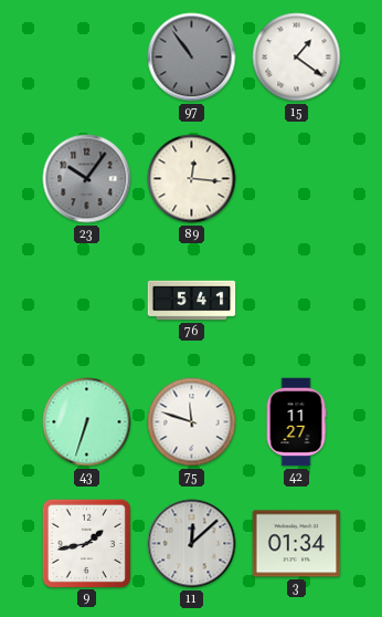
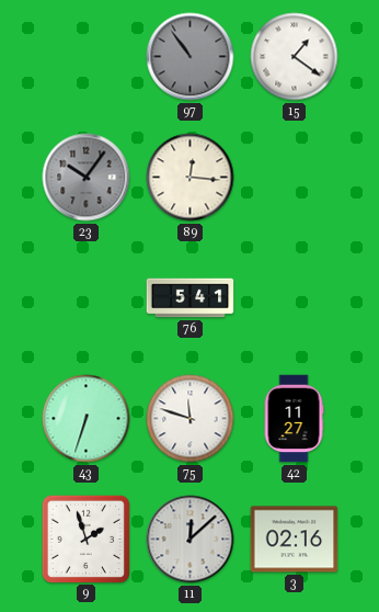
9: 1:43 -> 1:57
3: 01:34 -> 02:16
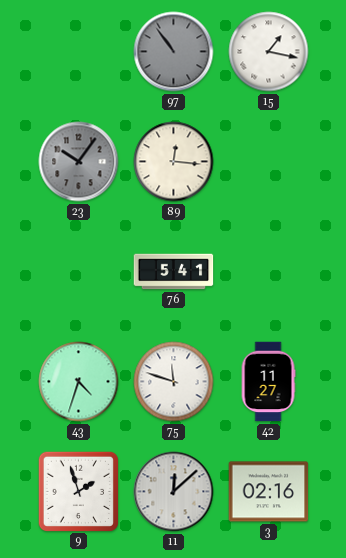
15: 1:21 -> 1:17
43: 6:33 -> 4:33
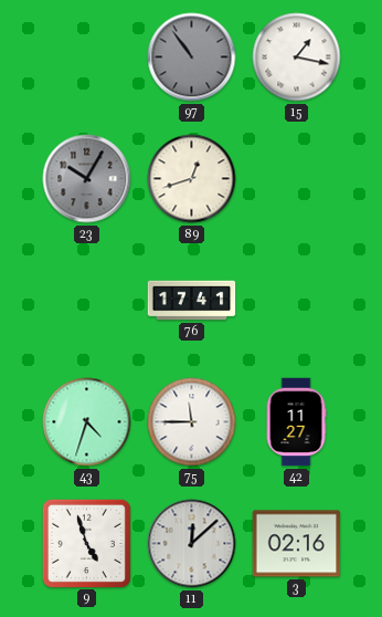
23: 10:06 -> 10:05
89: 12:16 -> 12:42
76: 5:41 -> 17:41
75: 11:48 -> 11:45
9: 1:57 -> 4:57
